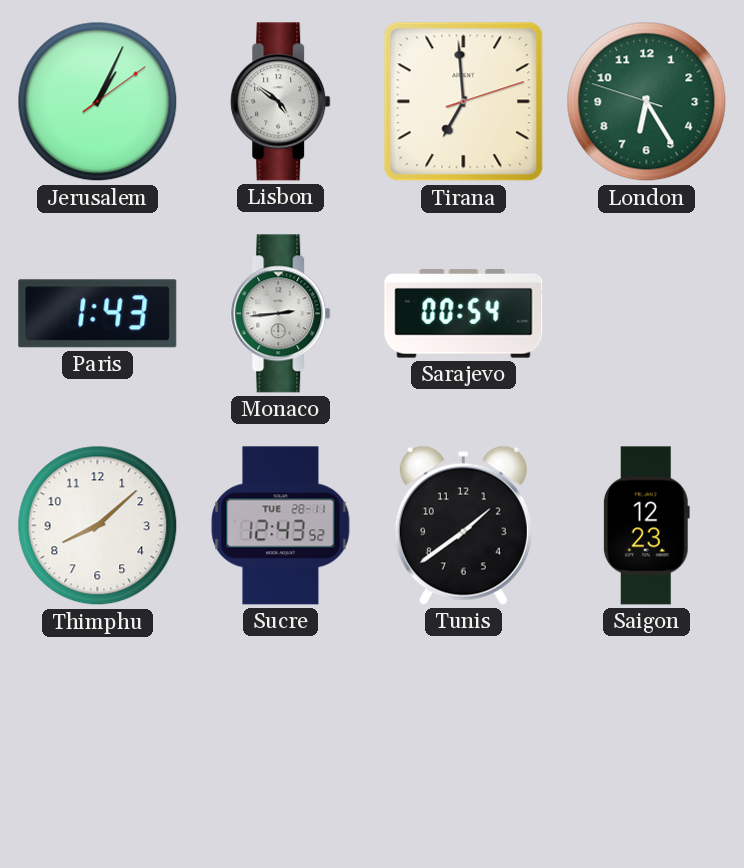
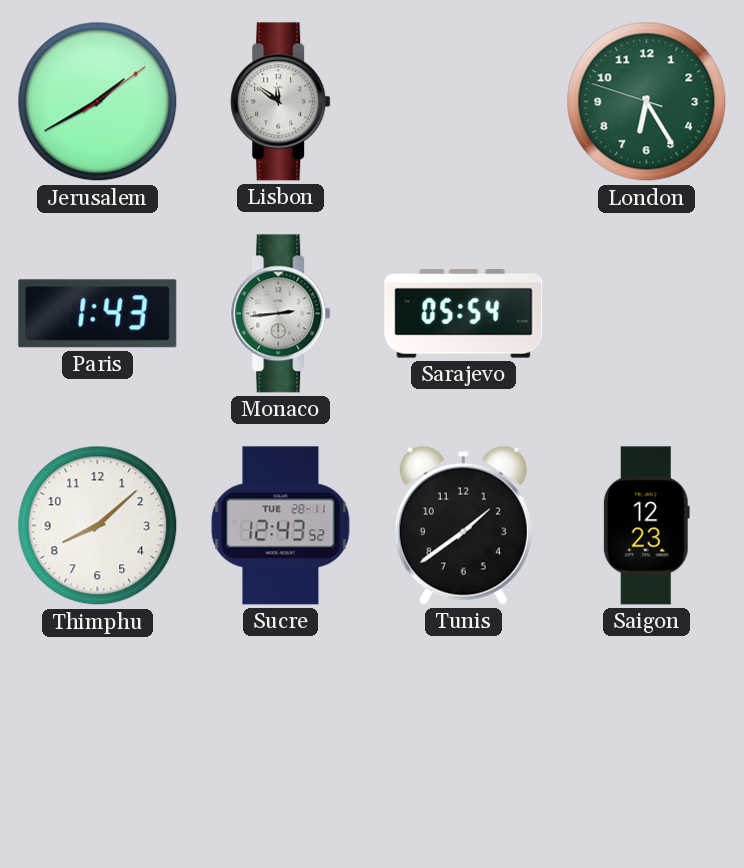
Jerusalem: 1:04 -> 1:40
Lisbon: 4:51 -> 11:51
Tirana: 6:59 -> none
Sarajevo: 00:54 -> 05:54
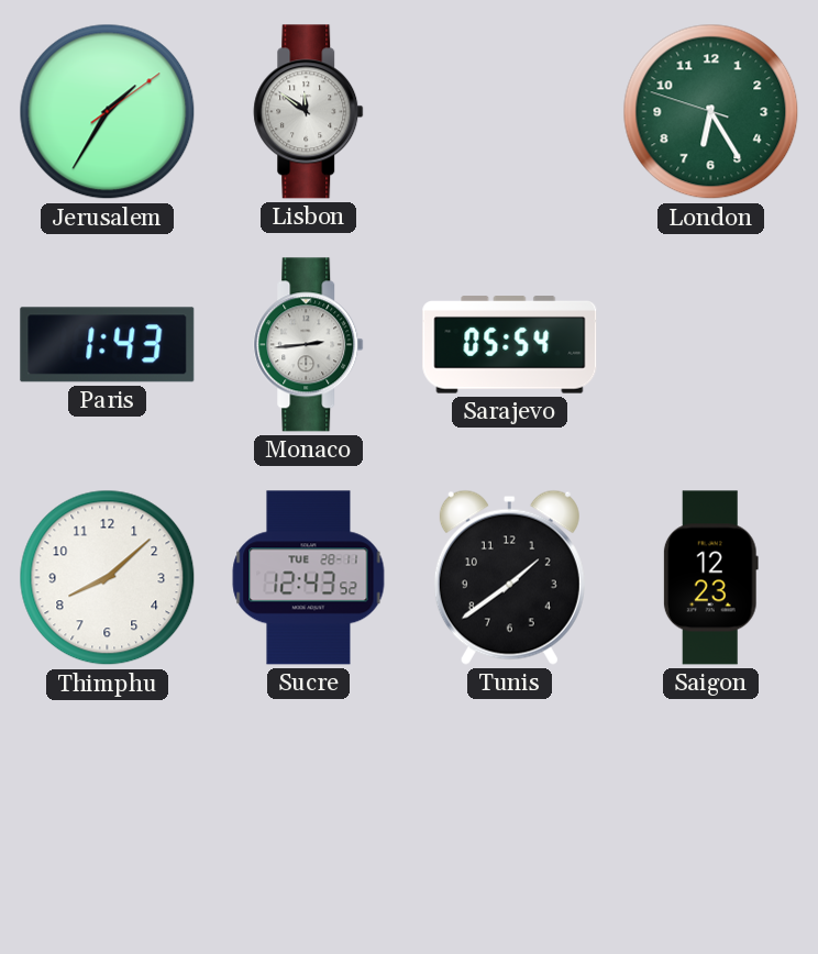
Jerusalem: 1:40 -> 1:35
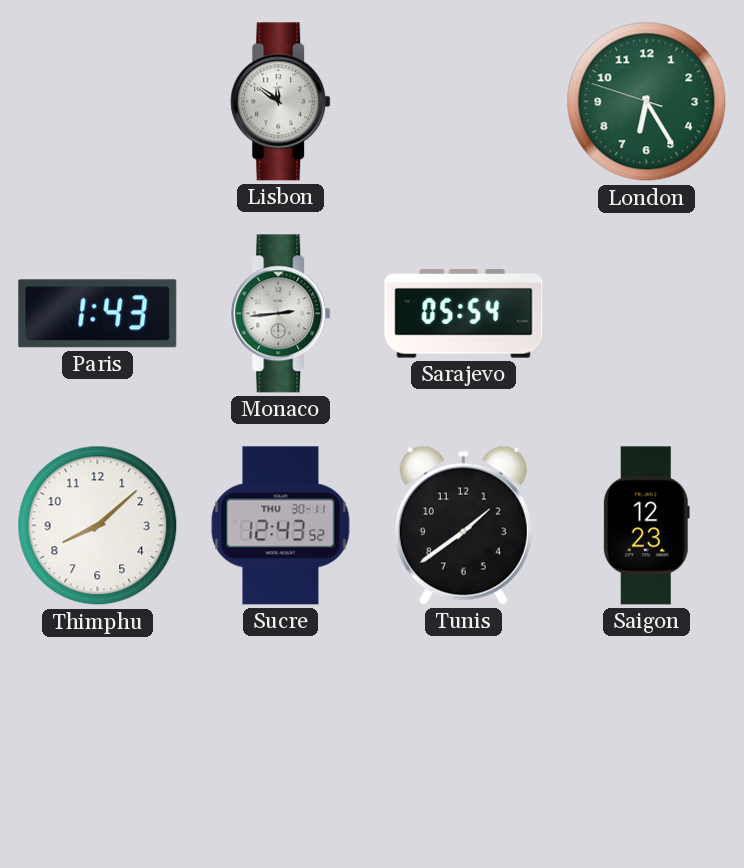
Jerusalem: 1:35 -> none
Sucre date: TUE 28-11 -> THU 30-11
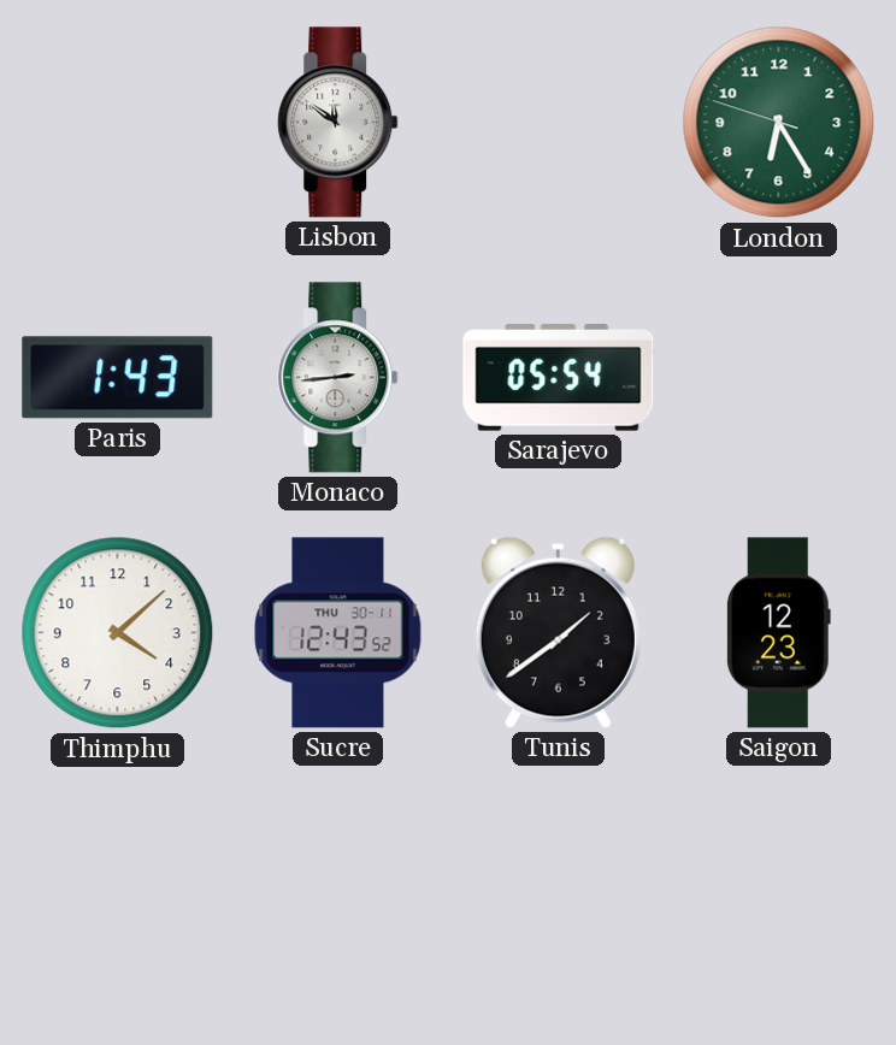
Thimphu: 8:08 -> 4:08
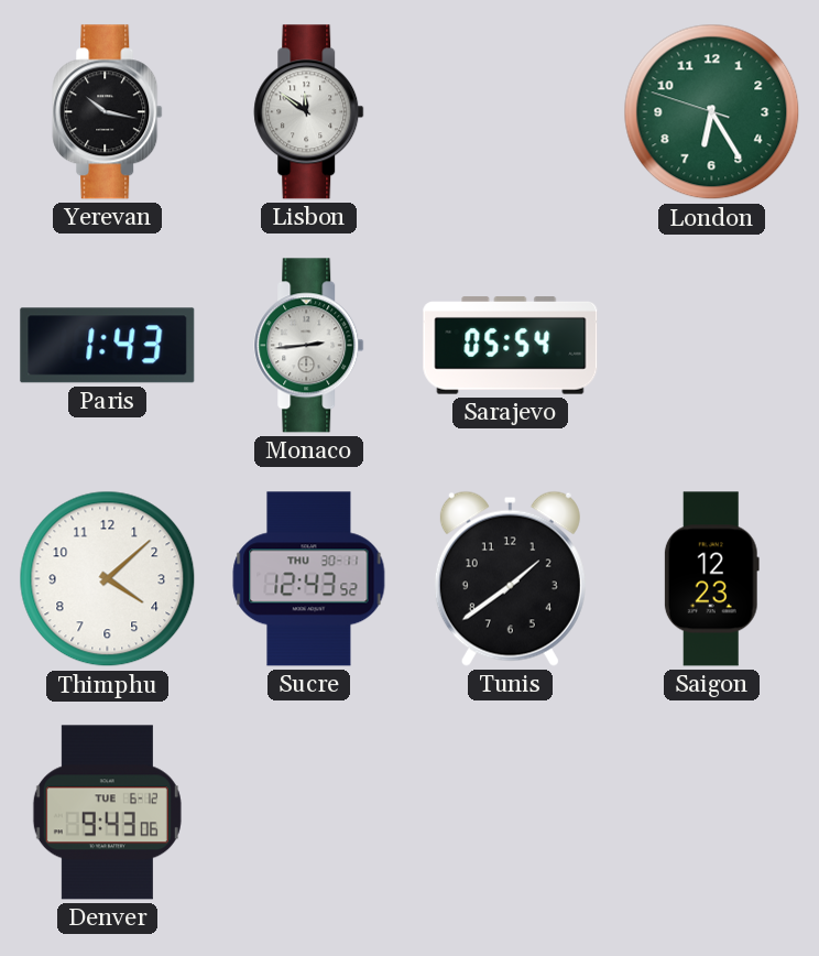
Yerevan: none -> 10:17
Denver: none -> 9:43
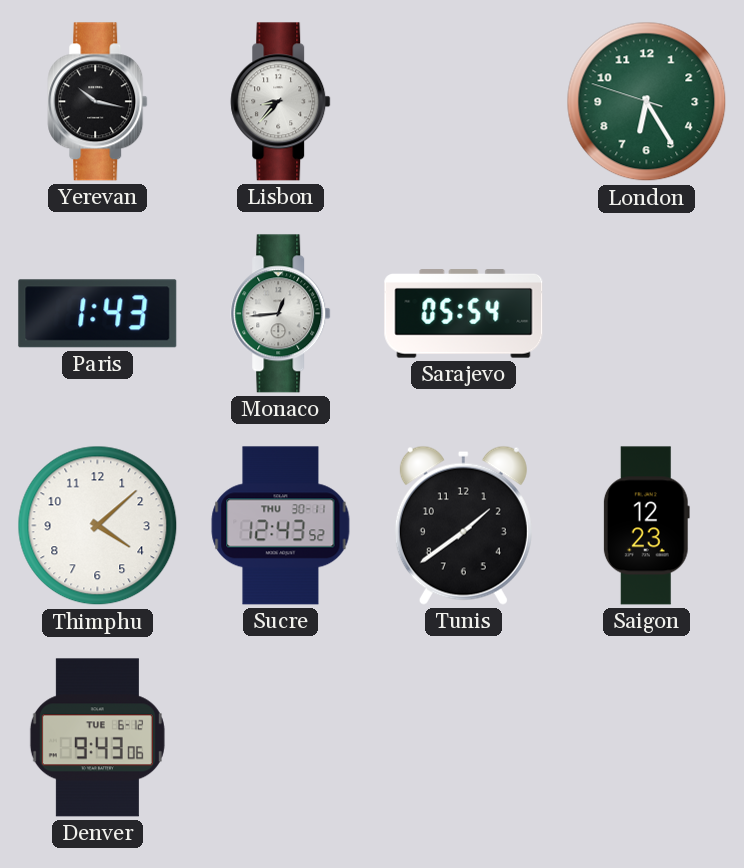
Lisbon: 11:51 -> 8:37
Monaco: 2:44 -> 12:44
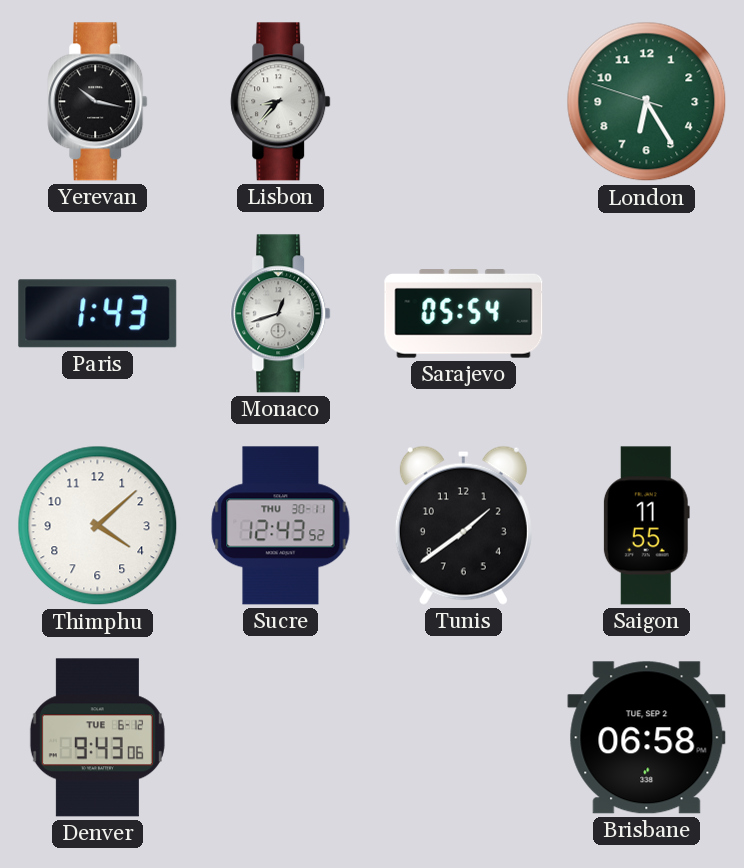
Monaco: 12:44 -> 12:42
Saigon: 12:23 -> 11:55
Brisbane: none -> 06:58
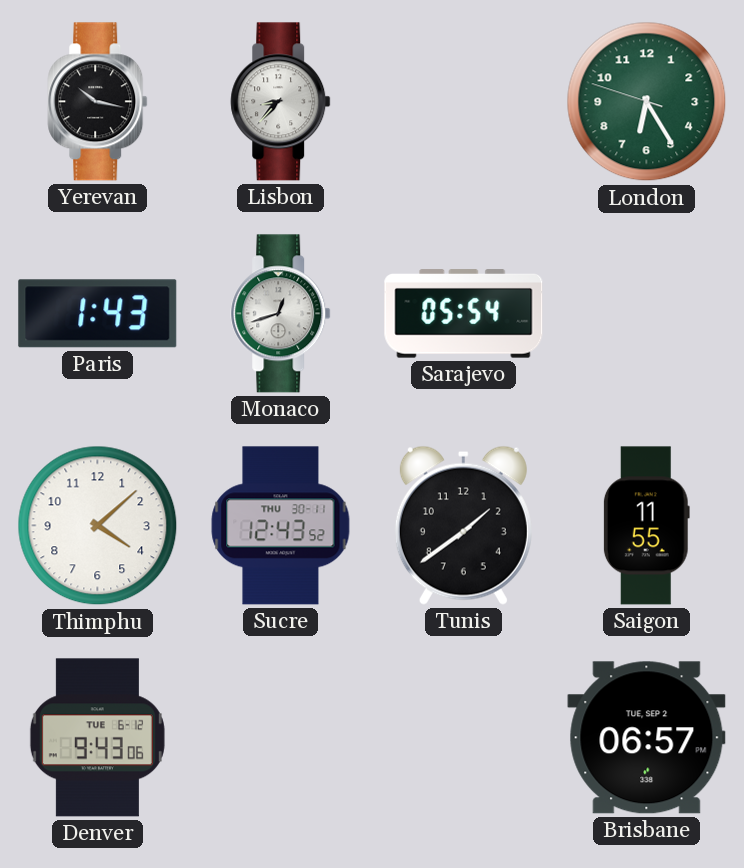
Brisbane: 06:58 -> 06:57
